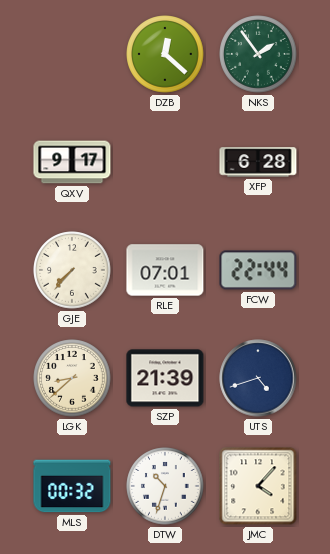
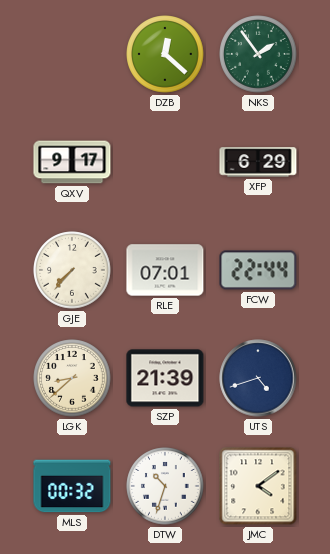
XFP: 6:28 -> 6:29
JMC: 4:07 -> 4:09
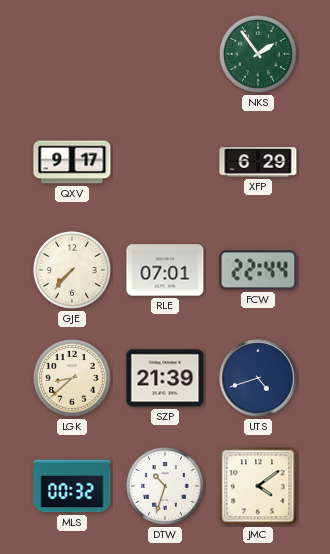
DZB: 12:22 -> none
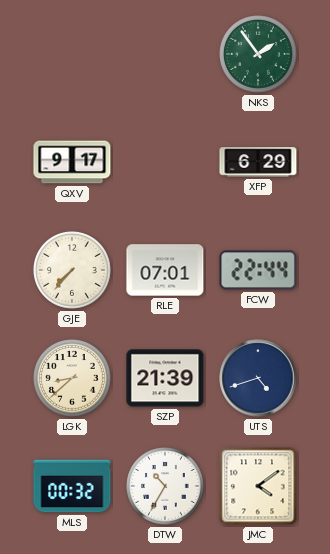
DTW: 10:33 -> 10:35
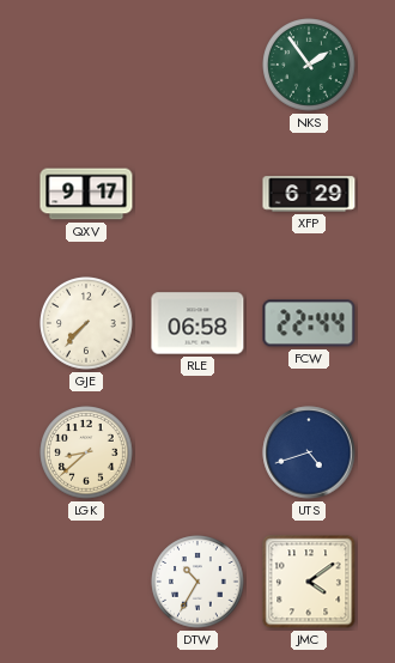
RLE: 07:01 -> 06:58
SZP: 21:39 -> none
MLS: 00:32 -> none
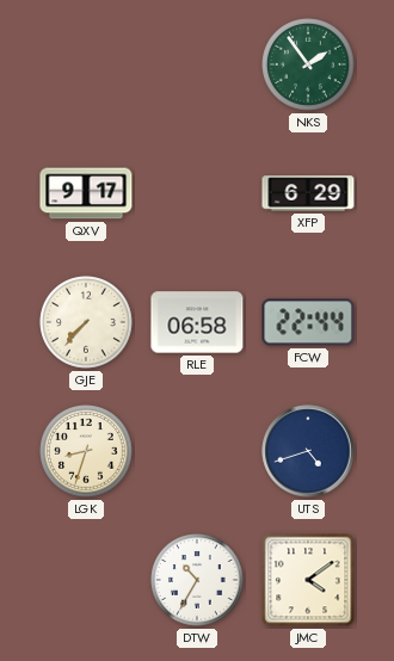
LGK: 8:38 -> 8:33
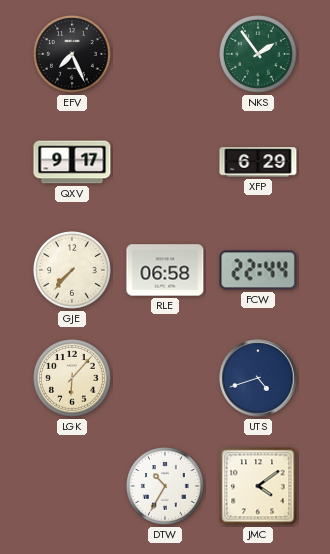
EFV: none -> 7:26
LGK: 8:33 -> 6:07
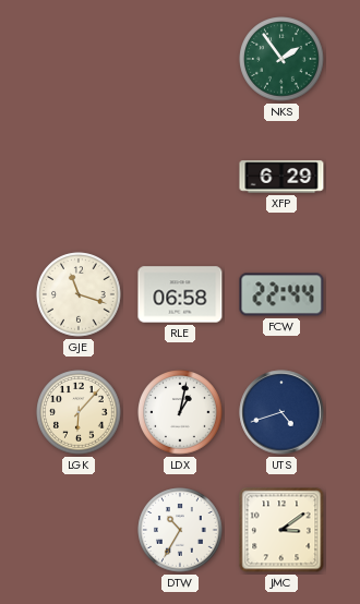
EFV: 7:26 -> none
QXV: 9:17 -> none
GJE: 7:37 -> 11:18
LDX: none -> 1:02
JMC: 4:09 -> 3:09
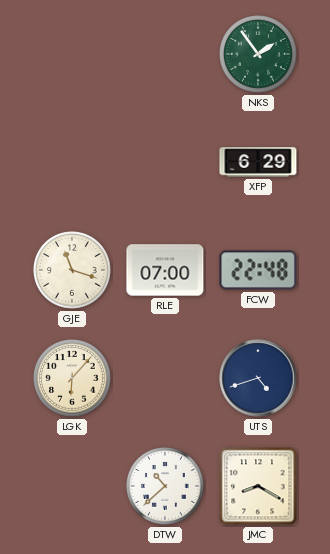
RLE: 06:58 -> 07:00
FCW: 22:44 -> 22:48
LDX: 1:02 -> none
DTW: 10:35 -> 10:38
JMC: 3:09 -> 8:20
